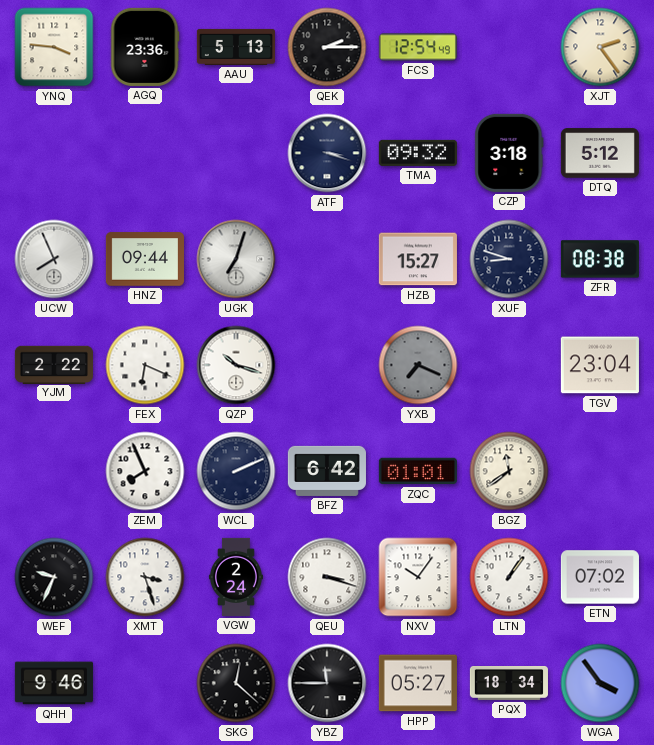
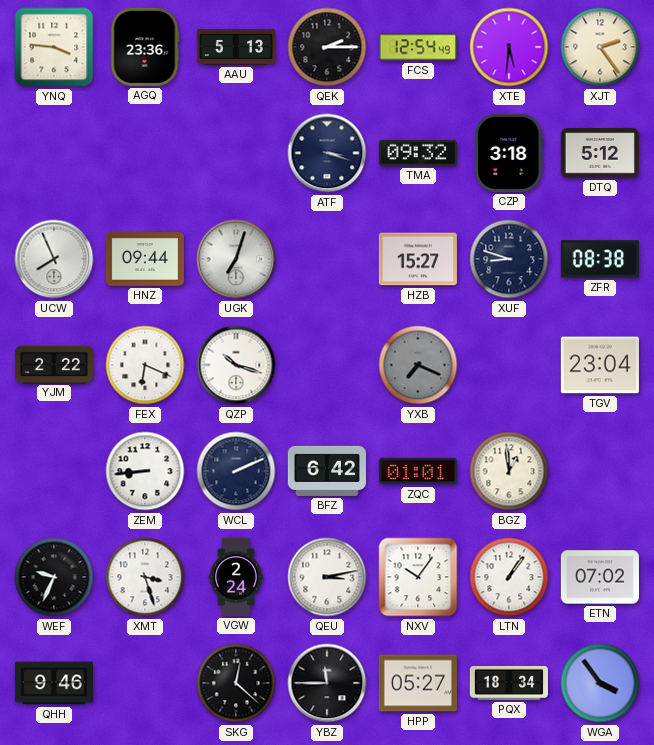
XTE: none -> 5:31
ZEM: 7:56 -> 8:44
BGZ: 11:39 -> 12:59
QEU: 3:18 -> 3:13
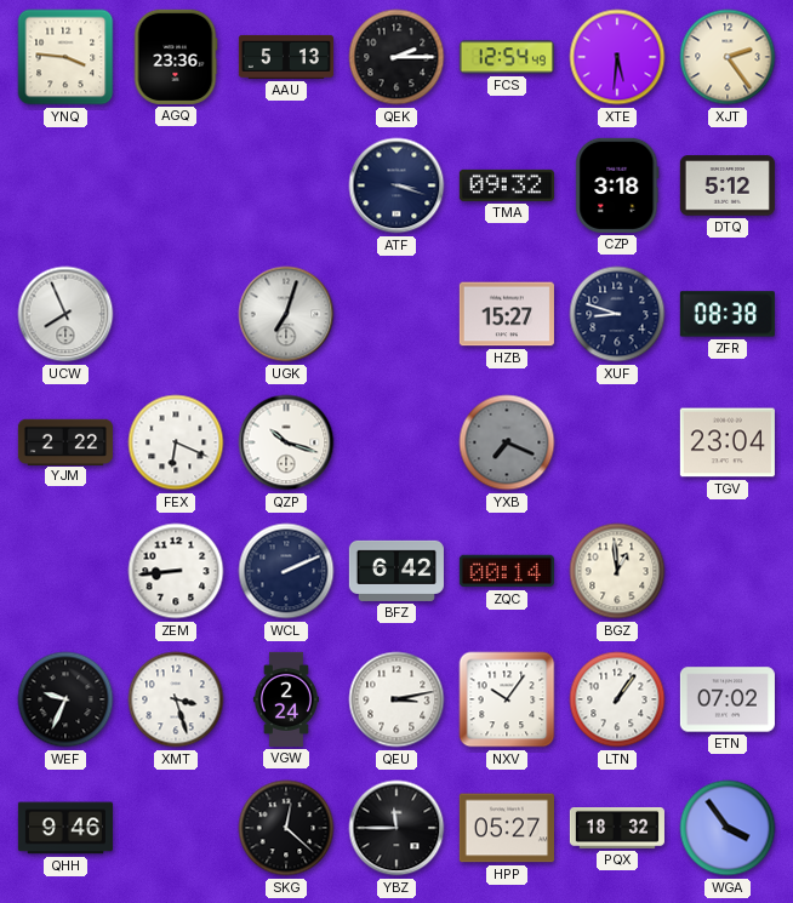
HNZ: 09:44 -> none
ZQC: 01:01 -> 00:14
PQX: 18:34 -> 18:32
